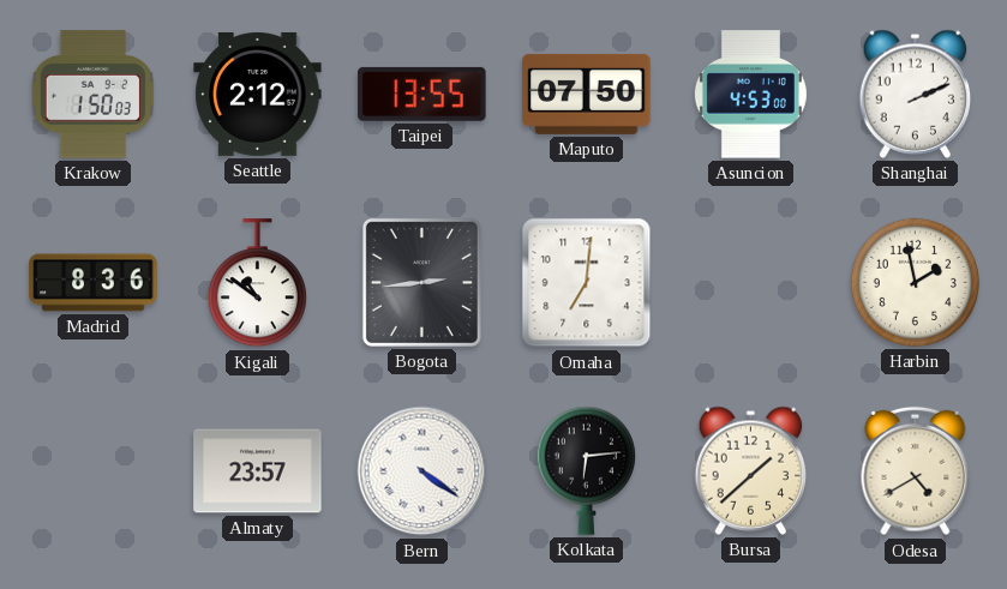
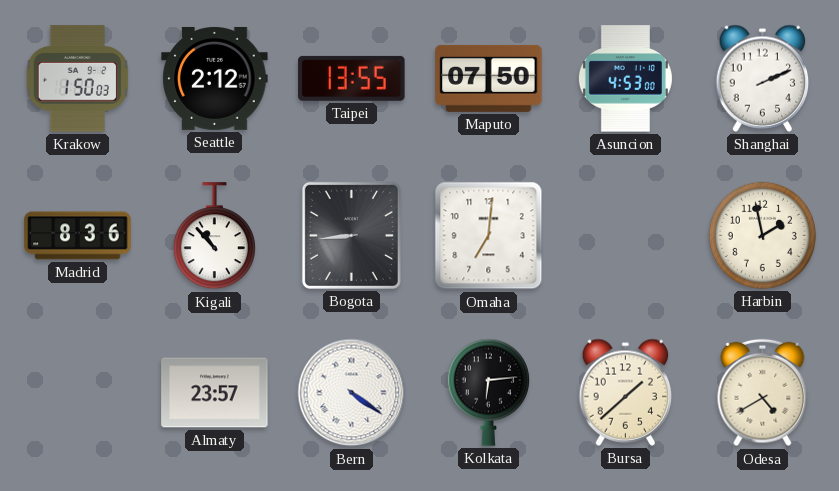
Kigali: 10:51 -> 10:53
Bogota: 2:44 -> 8:44
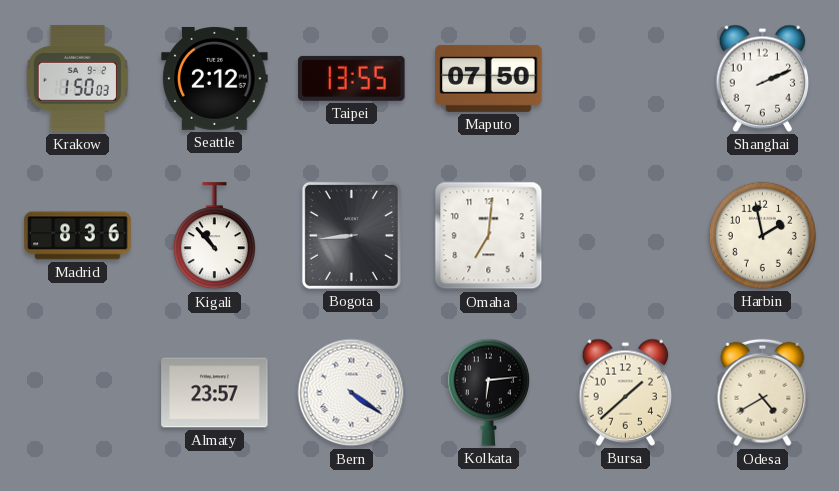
Asuncion: 4:53 -> none
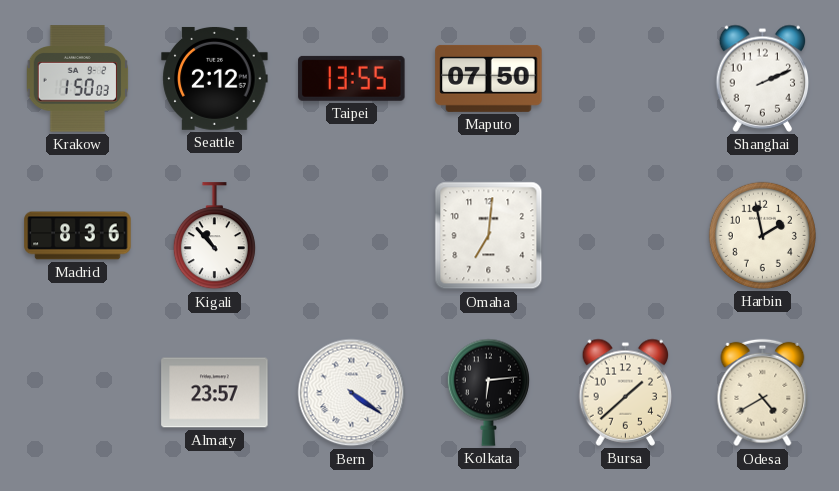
Bogota: 8:44 -> none
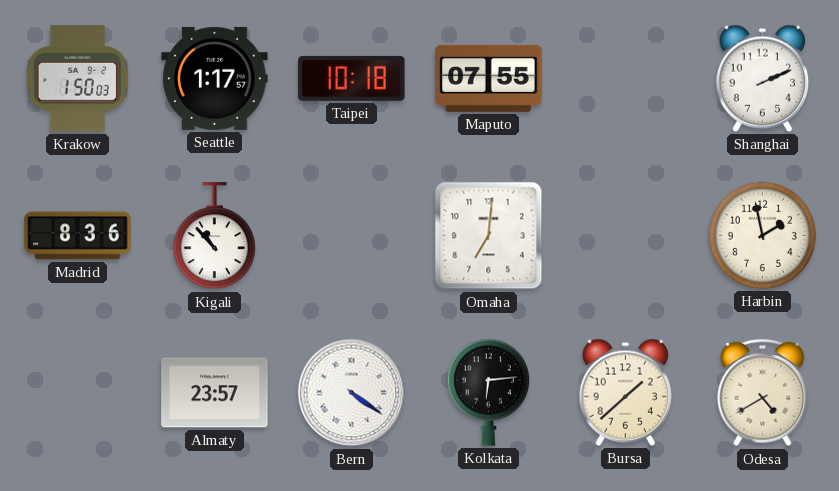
Seattle: 2:12 -> 1:17
Taipei: 13:55 -> 10:18
Maputo: 07:50 -> 07:55
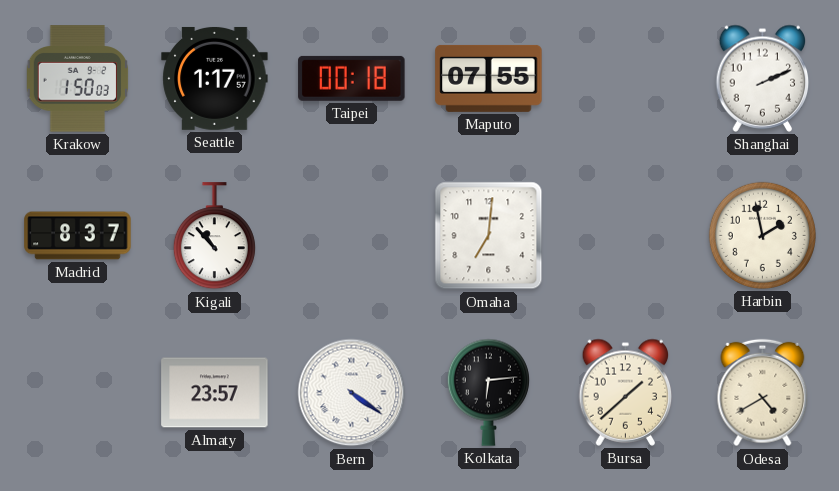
Taipei: 10:18 -> 00:18
Madrid: 8:36 -> 8:37
